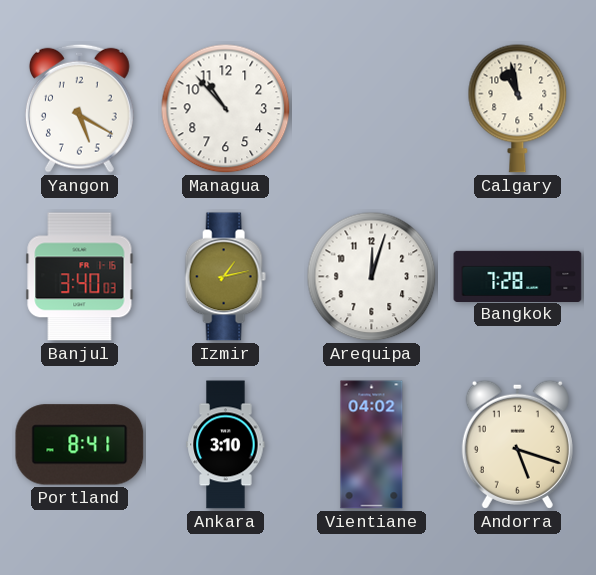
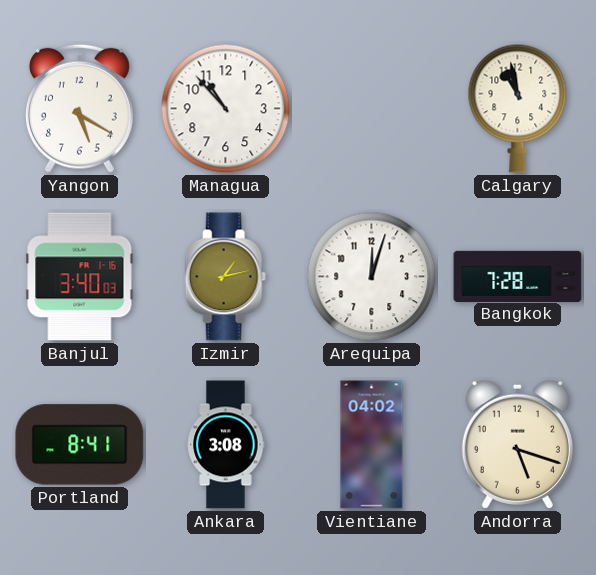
Ankara: 3:10 -> 3:08
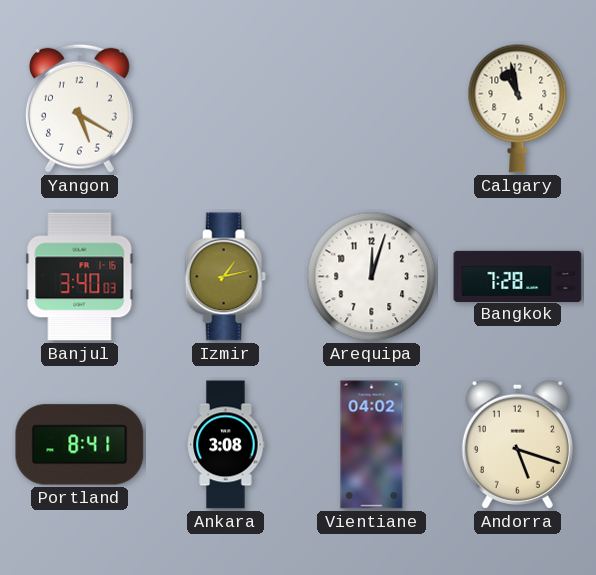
Managua: 10:53 -> none
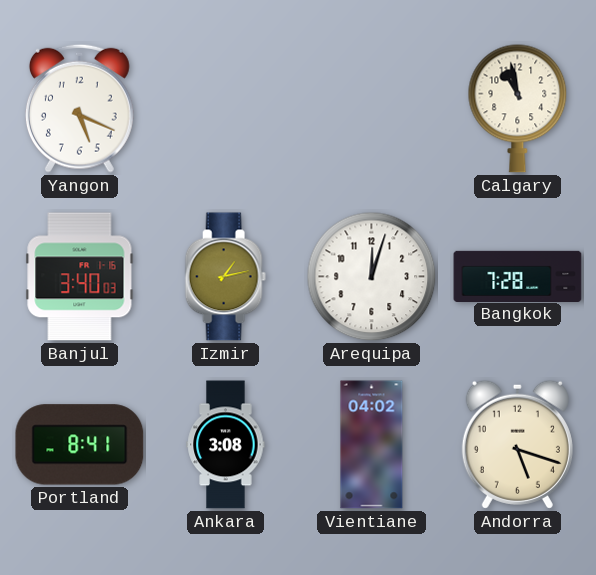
Yangon: 5:20 -> 5:19
